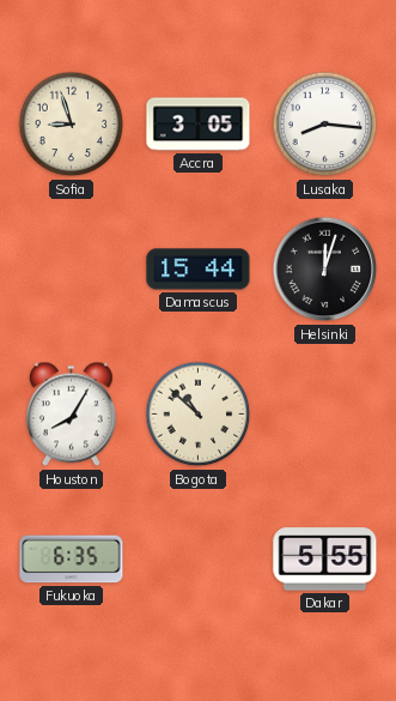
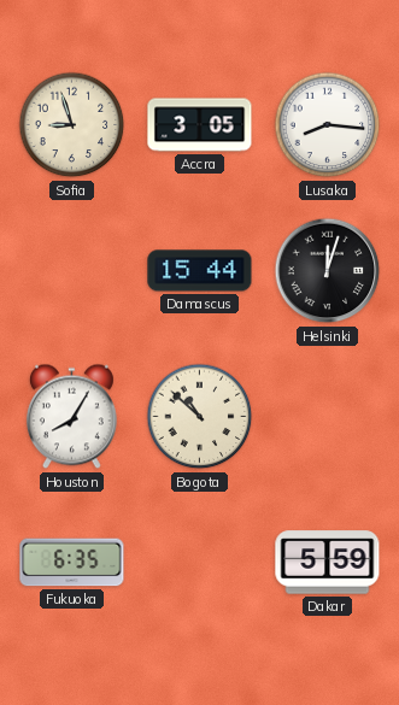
Dakar: 5:55 -> 5:59
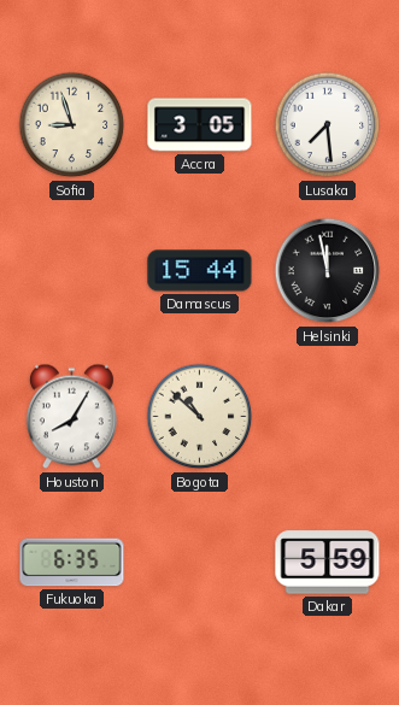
Lusaka: 8:16 -> 7:29
Helsinki: 12:03 -> 11:58
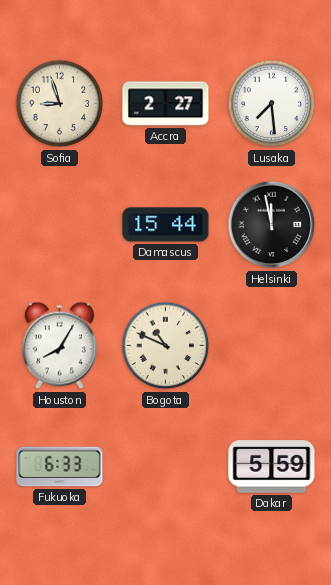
Accra: 3:05 -> 2:27
Bogota: 10:52 -> 10:49
Fukuoka: 6:35 -> 6:33
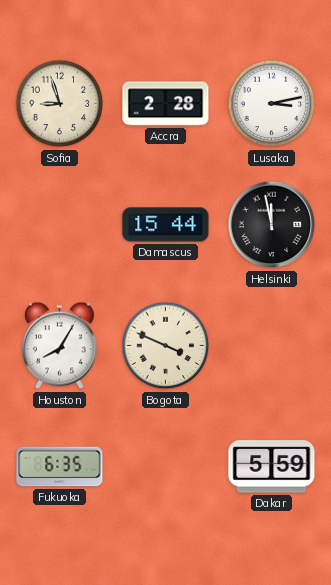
Accra: 2:27 -> 2:28
Lusaka: 7:29 -> 3:13
Bogota: 10:49 -> 3:49
Fukuoka: 6:33 -> 6:35
